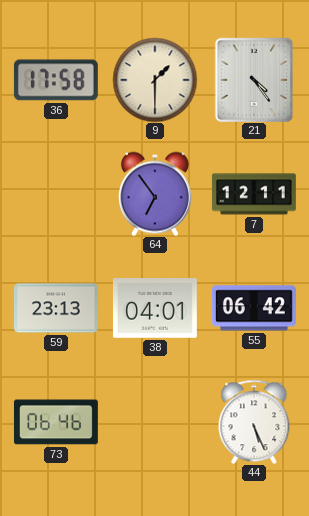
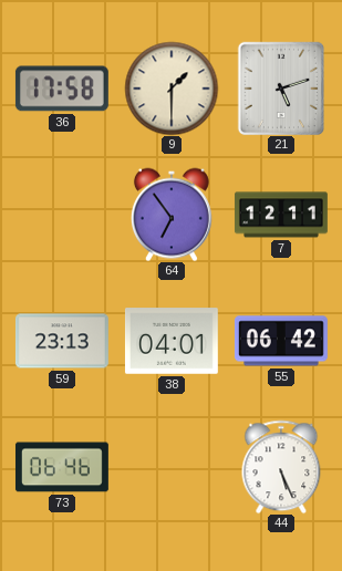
21: 4:24 -> 5:12
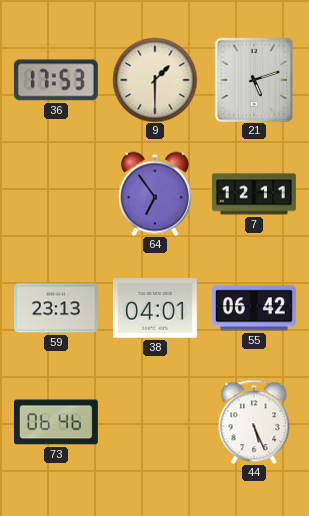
36: 17:58 -> 17:53
